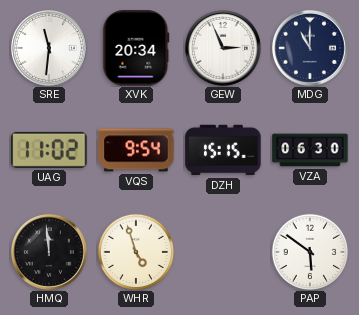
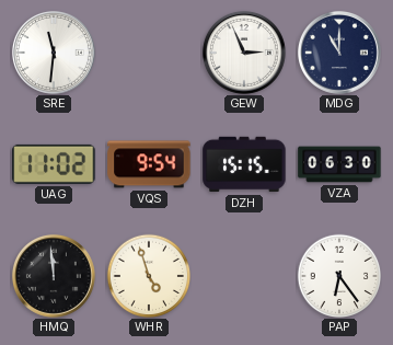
XVK: 20:34 -> none
PAP: 5:51 -> 6:24
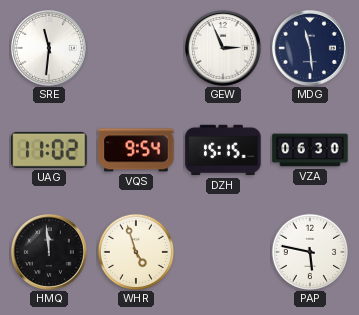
MDG: 11:00 -> 11:29
PAP: 6:24 -> 5:47
